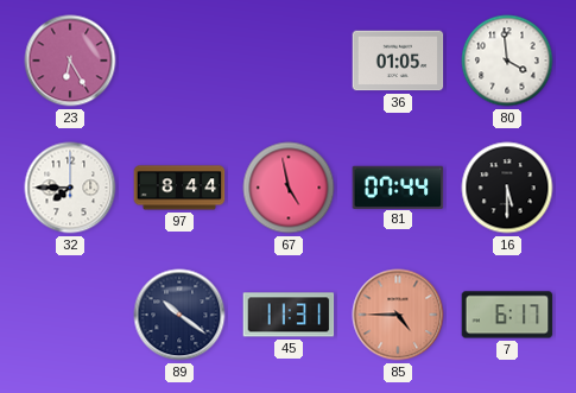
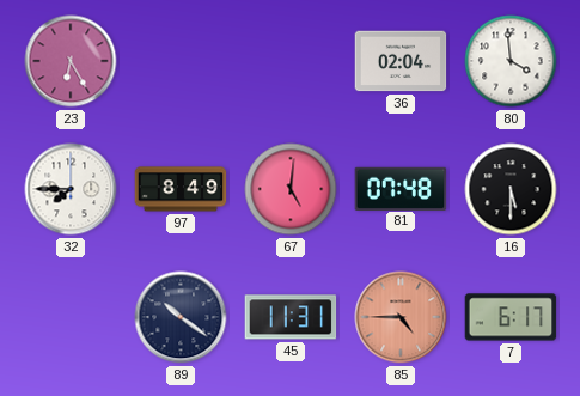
36: 01:05 -> 02:04
97: 8:44 -> 8:49
67: 4:58 -> 5:01
81: 07:44 -> 07:48
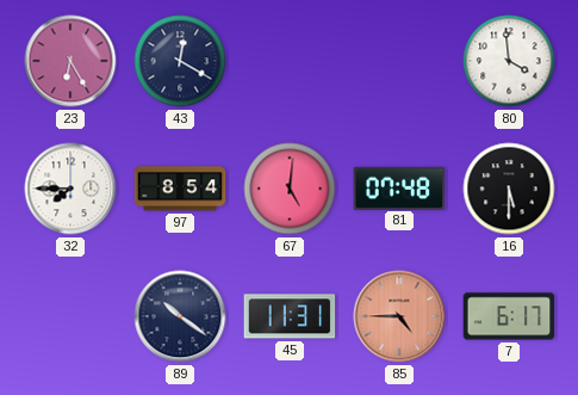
43: none -> 12:20
36: 02:04 -> none
97: 8:49 -> 8:54
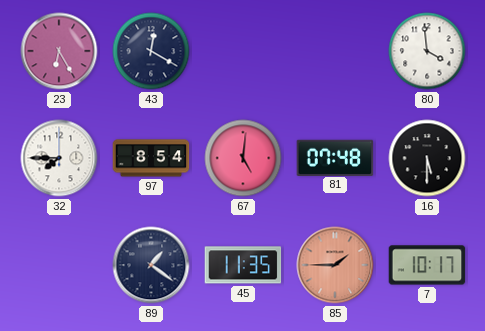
89: 10:21 -> 1:21
45: 11:31 -> 11:35
85: 4:45 -> 1:45
7: 6:17 -> 10:17
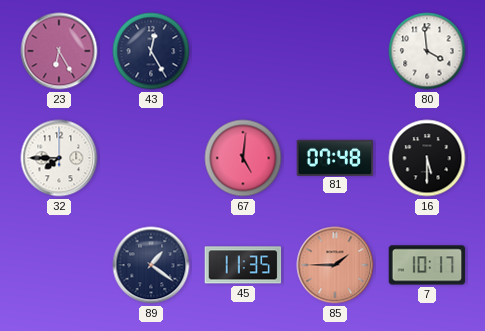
43: 12:20 -> 12:25
97: 8:54 -> none
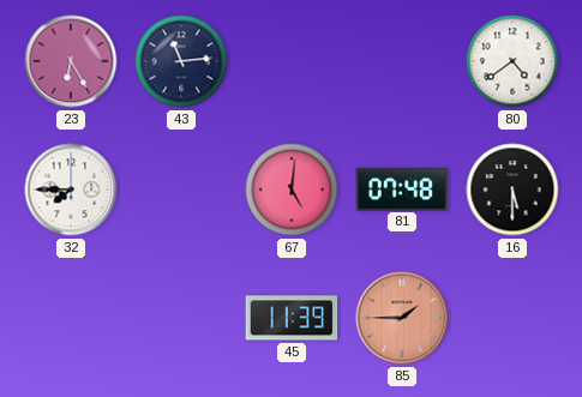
43: 12:25 -> 11:14
80: 3:59 -> 4:39
89: 1:21 -> none
45: 11:35 -> 11:39
7: 10:17 -> none
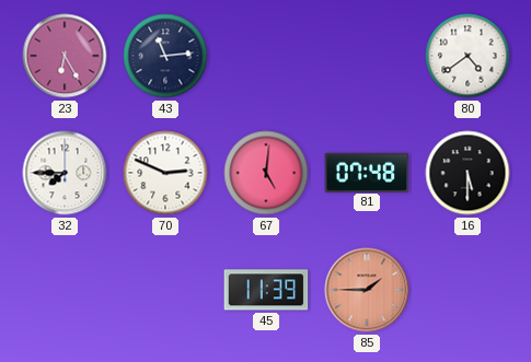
70: none -> 2:49
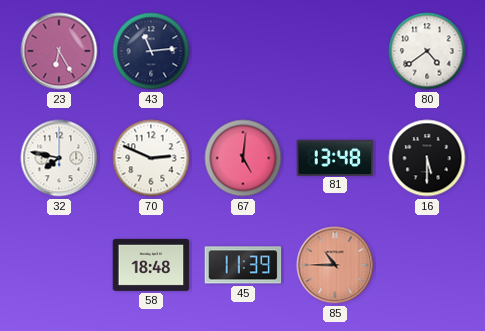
32: 7:45 -> 7:47
81: 07:48 -> 13:48
58: none -> 18:48
85: 1:45 -> 10:45
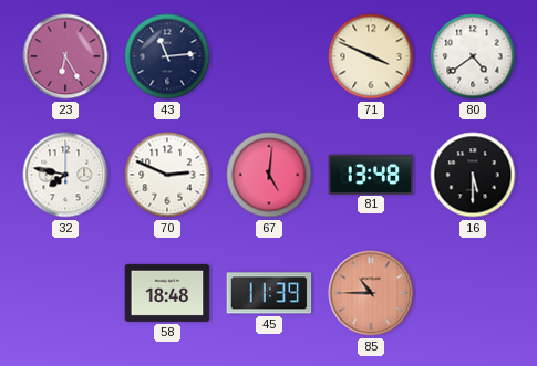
71: none -> 3:49
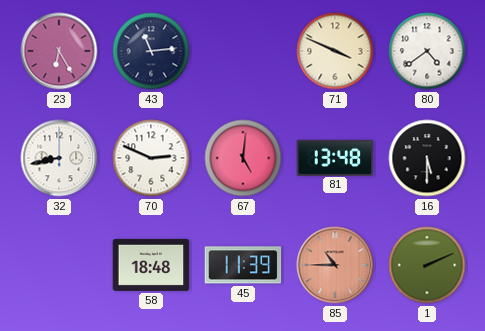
32: 7:47 -> 8:43
1: none -> 2:11
